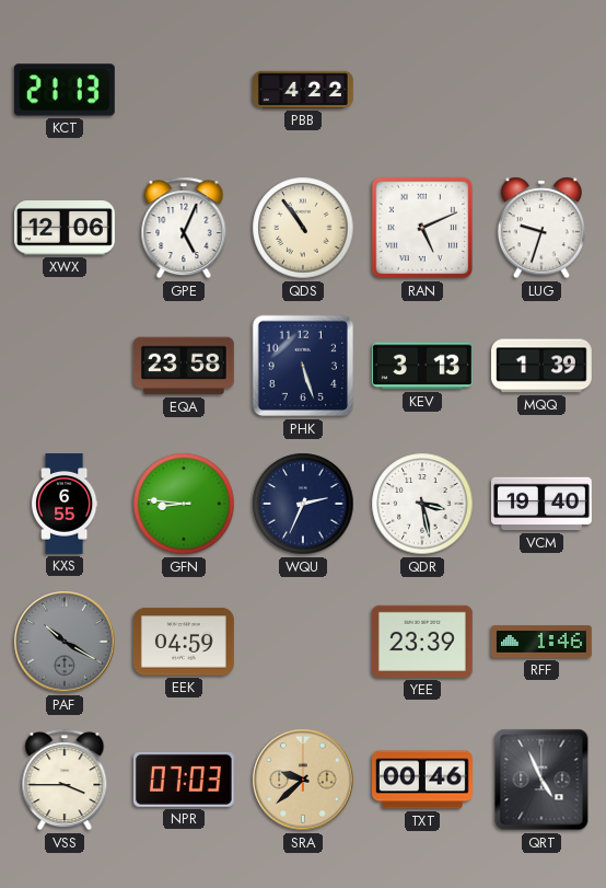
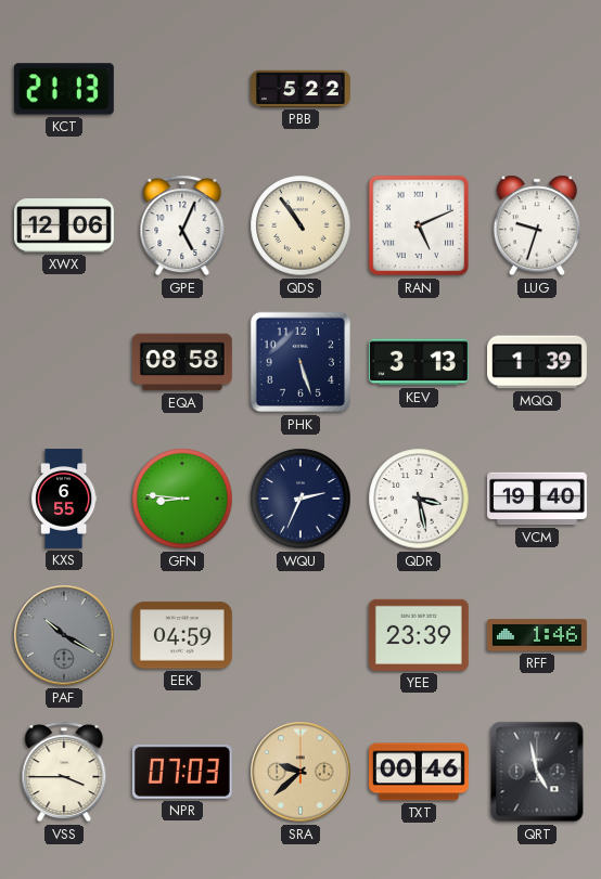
PBB: 4:22 -> 5:22
EQA: 23:58 -> 08:58
QRT: 4:56 -> 4:58
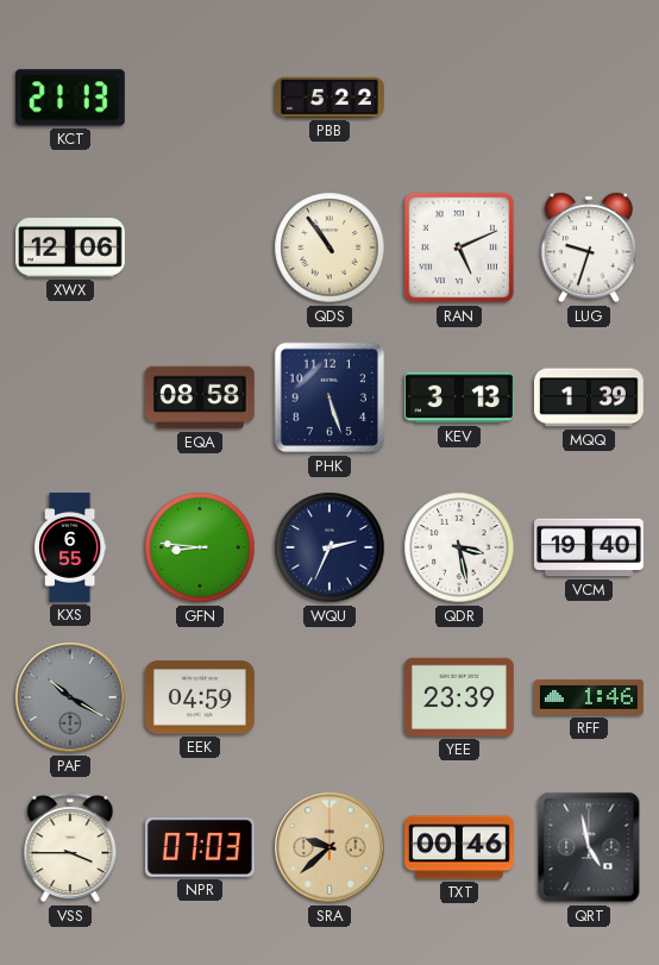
GPE: 5:04 -> none
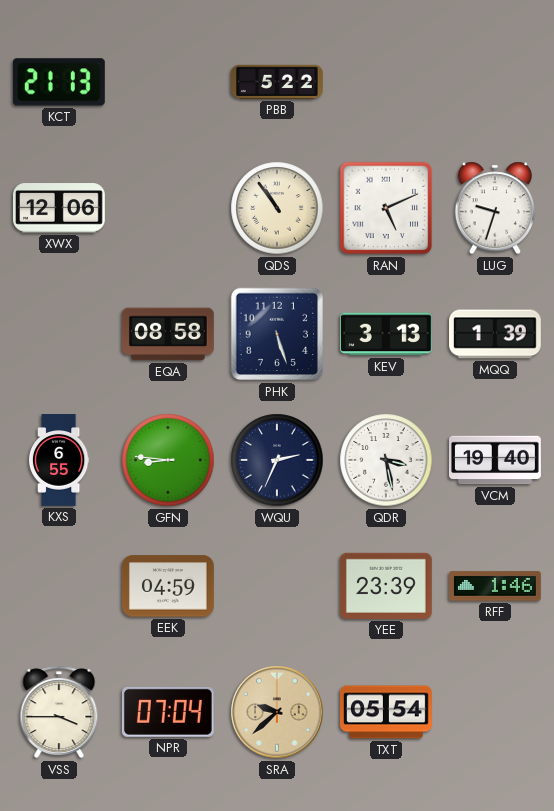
PAF: 10:20 -> none
NPR: 07:03 -> 07:04
TXT: 00:46 -> 05:54
QRT: 4:58 -> none
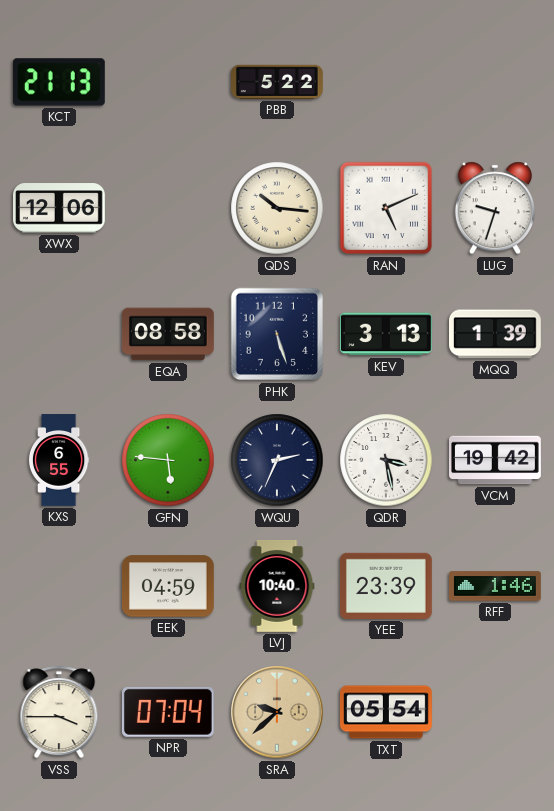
QDS: 10:54 -> 10:16
GFN: 8:46 -> 5:46
VCM: 19:40 -> 19:42
LVJ: none -> 10:40
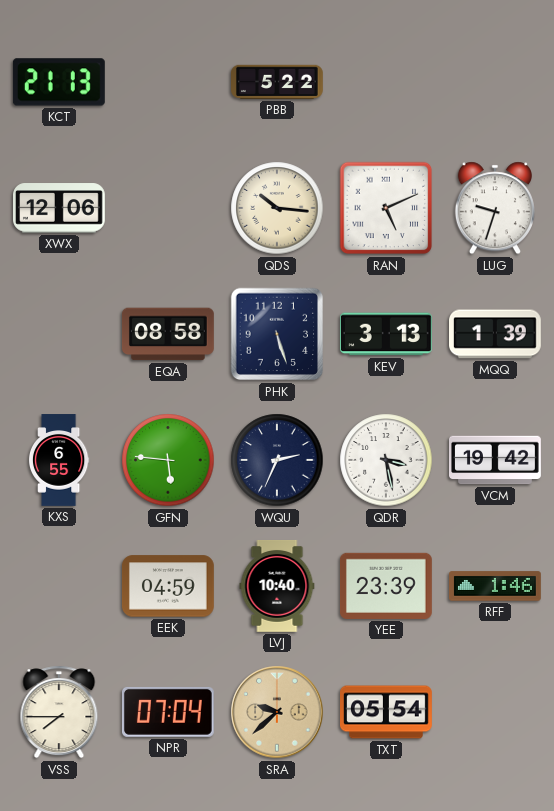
VSS: 3:45 -> 7:45
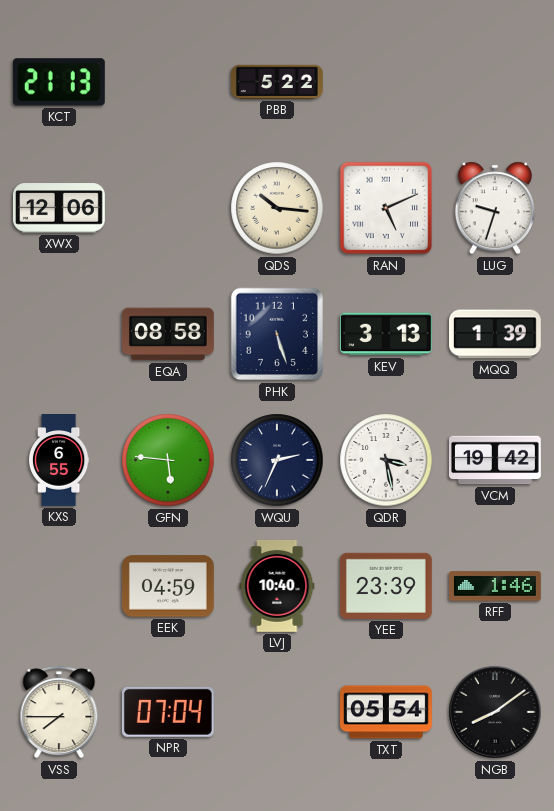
SRA: 9:38 -> none
NGB: none -> 8:09
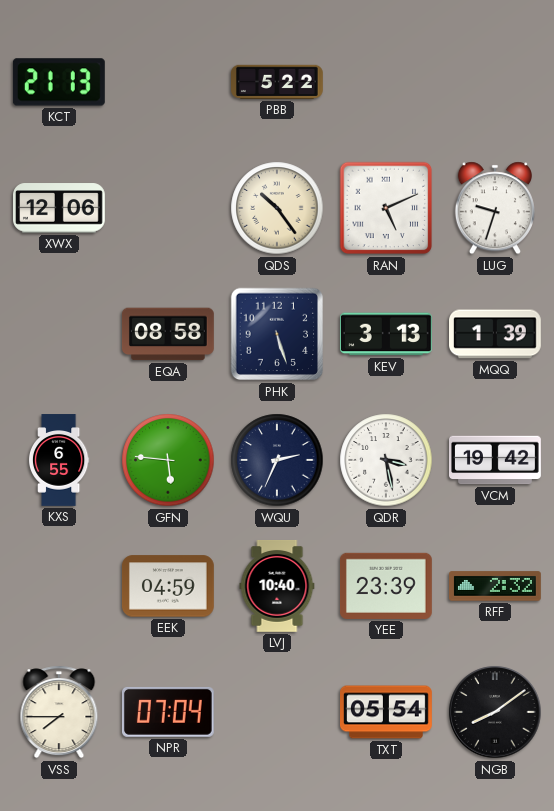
QDS: 10:16 -> 10:24
RFF: 1:46 -> 2:32
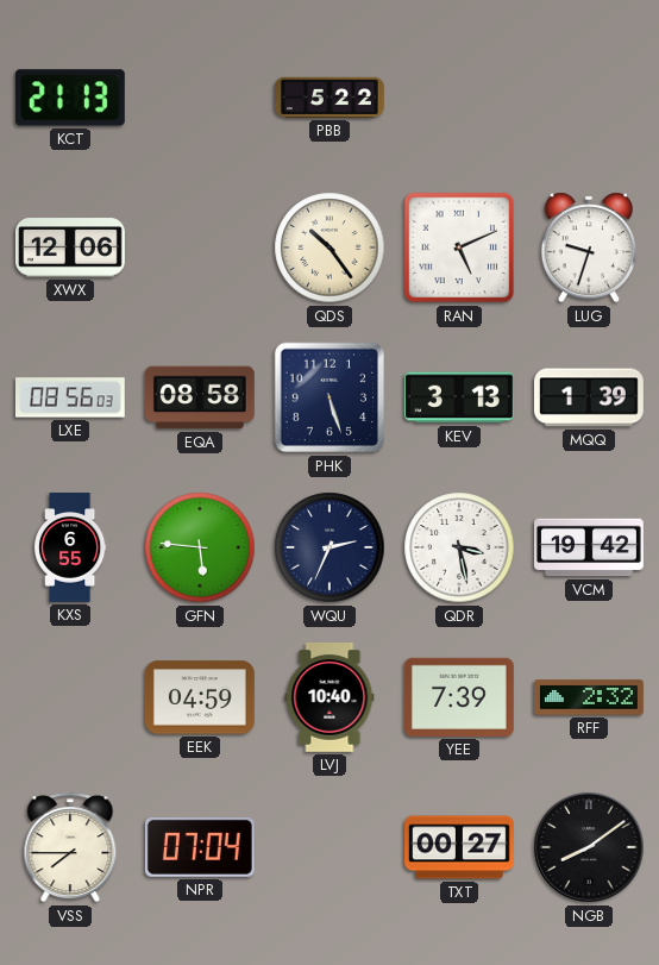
LXE: none -> 08:56
YEE: 23:39 -> 7:39
TXT: 05:54 -> 00:27
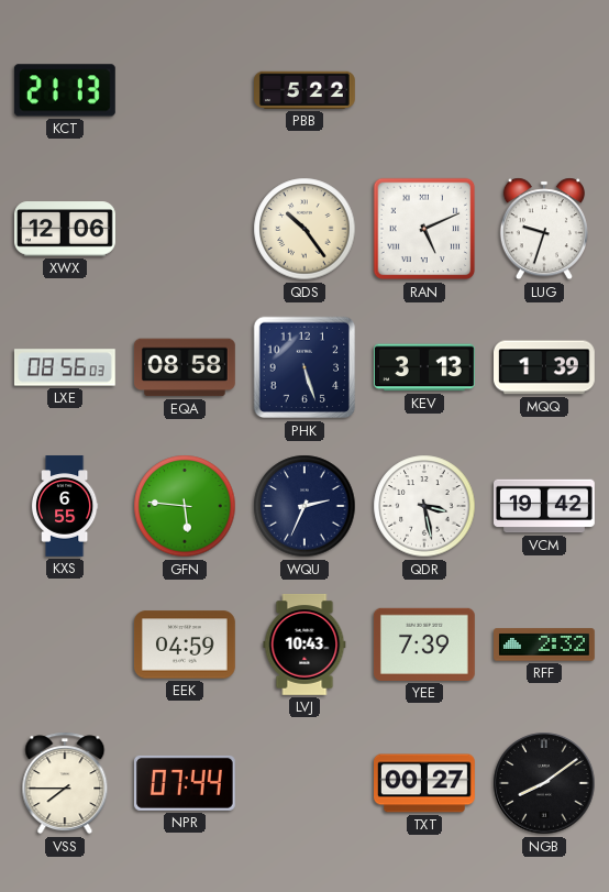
LVJ: 10:40 -> 10:43
NPR: 07:04 -> 07:44
